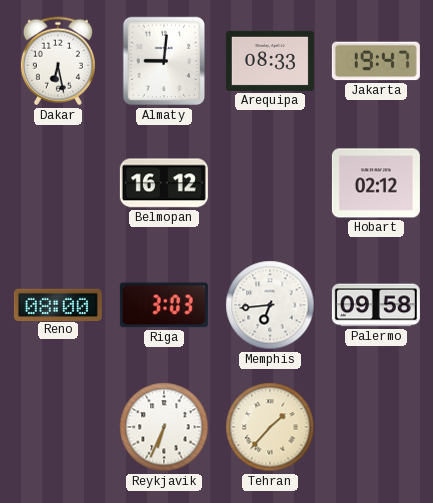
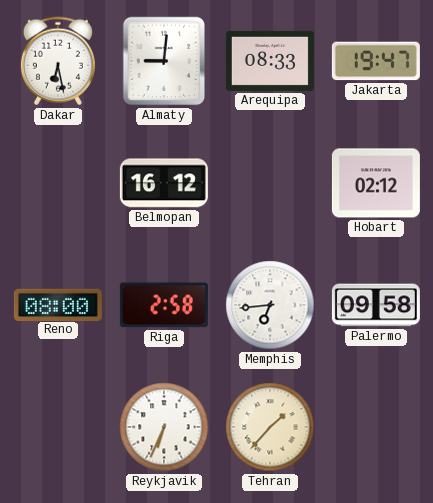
Riga: 3:03 -> 2:58
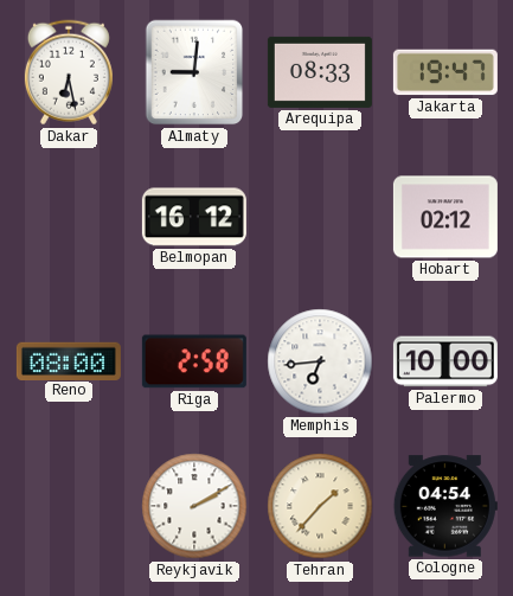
Palermo: 09:58 -> 10:00
Reykjavik: 6:34 -> 2:10
Cologne: none -> 04:54
